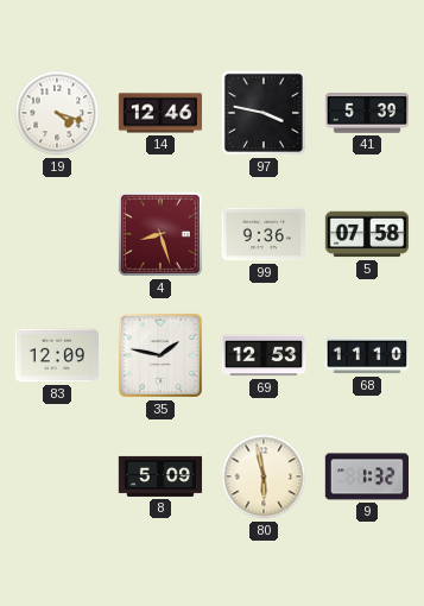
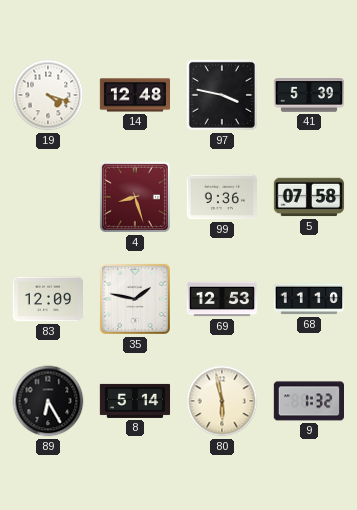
14: 12:46 -> 12:48
89: none -> 6:25
8: 5:09 -> 5:14
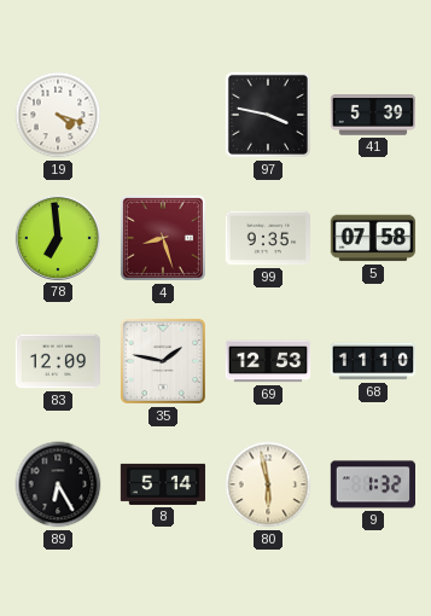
14: 12:48 -> none
78: none -> 6:59
99: 9:36 -> 9:35
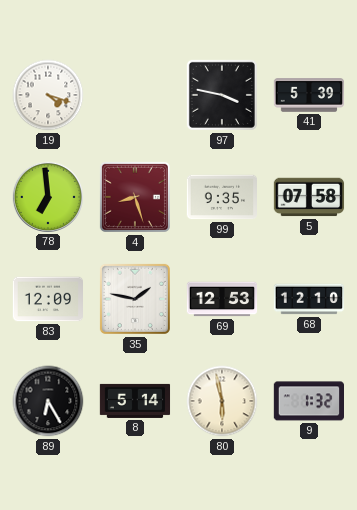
68: 11:10 -> 12:10
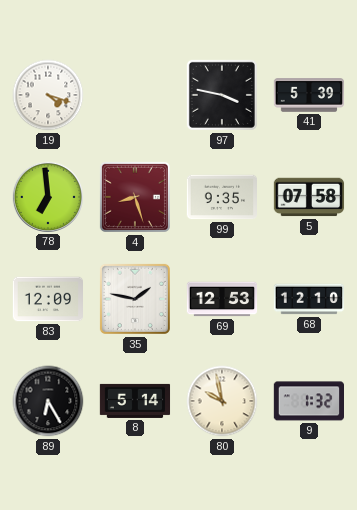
80: 5:58 -> 9:58
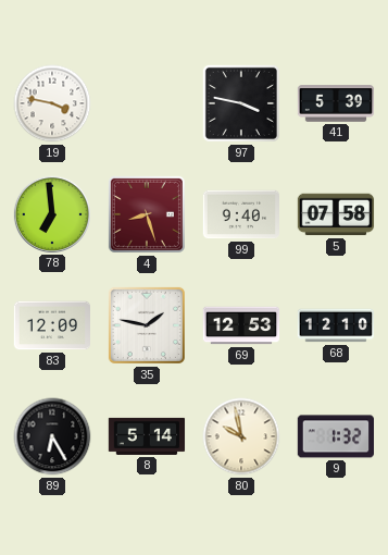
19: 4:18 -> 3:47
99: 9:35 -> 9:40
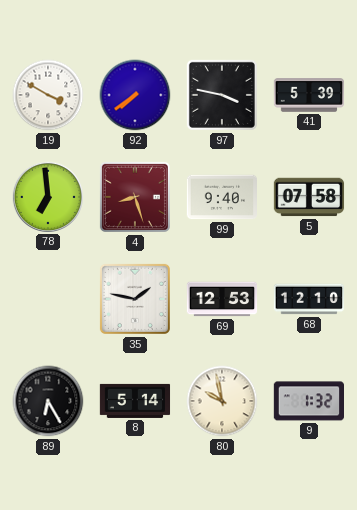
19: 3:47 -> 3:50
92: none -> 7:39
83: 12:09 -> none
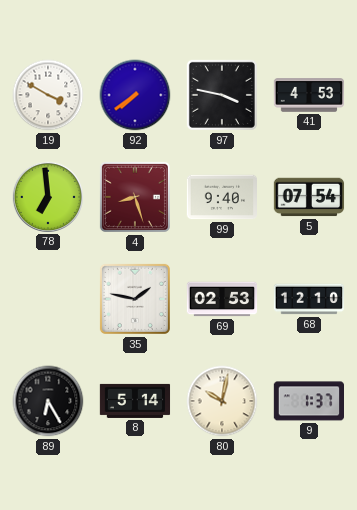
41: 5:39 -> 4:53
5: 07:58 -> 07:54
69: 12:53 -> 02:53
80: 9:58 -> 10:02
9: 1:32 -> 1:37
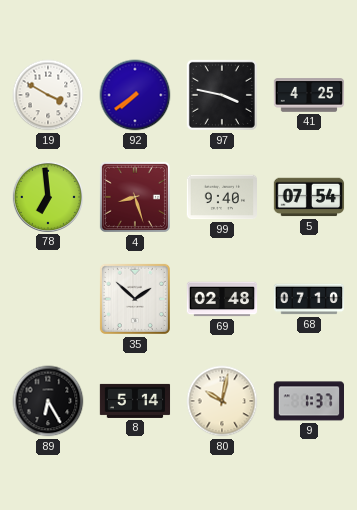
41: 4:53 -> 4:25
35: 1:47 -> 1:52
69: 02:53 -> 02:48
68: 12:10 -> 07:10
